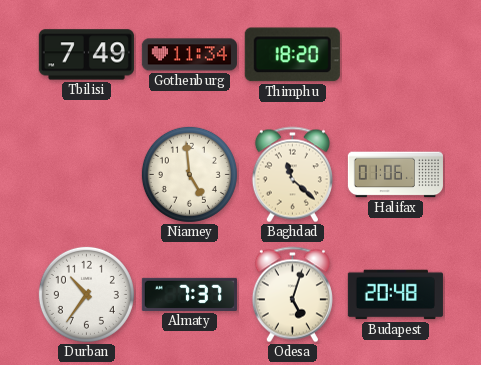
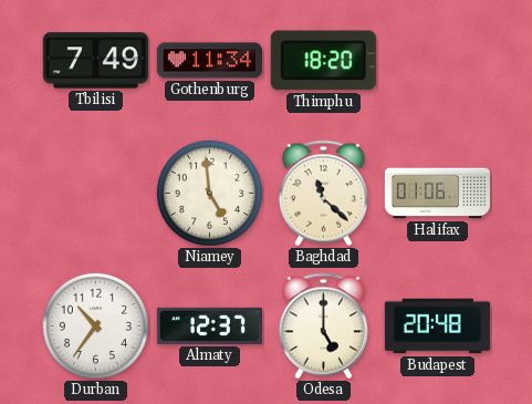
Almaty: 7:37 -> 12:37
Odesa: 5:03 -> 5:00
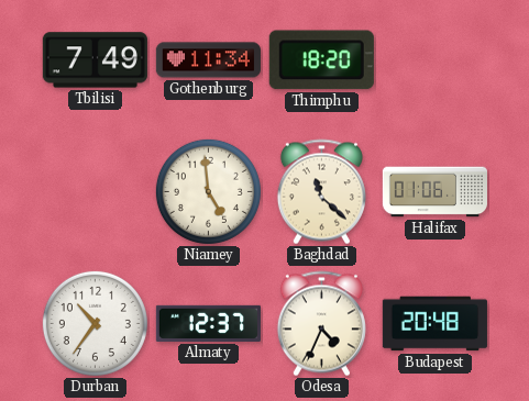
Odesa: 5:00 -> 4:34
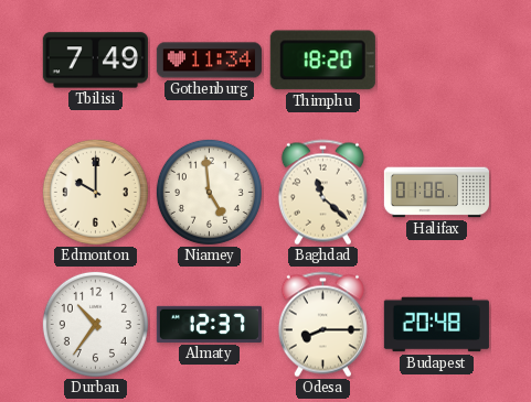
Edmonton: none -> 10:00
Odesa: 4:34 -> 8:15
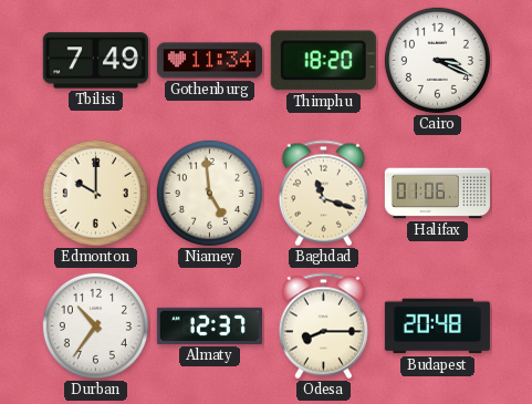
Cairo: none -> 3:19
Baghdad: 11:22 -> 11:18
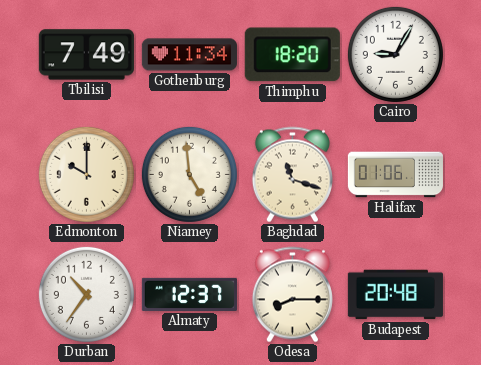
Cairo: 3:19 -> 9:05
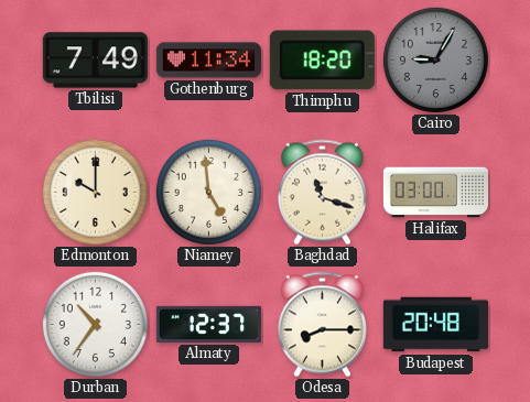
Cairo dial: white -> grey
Halifax: 01:06 -> 03:00
